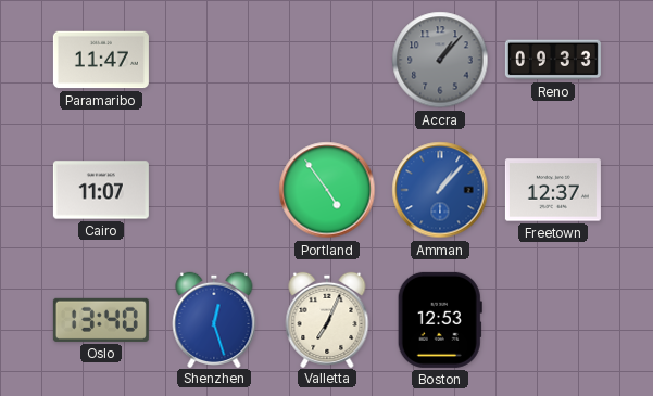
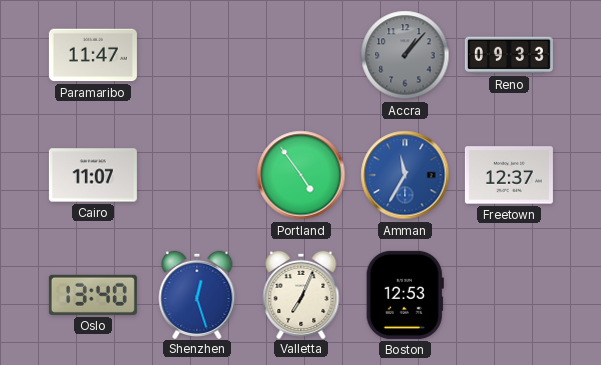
Amman: 1:07 -> 11:35
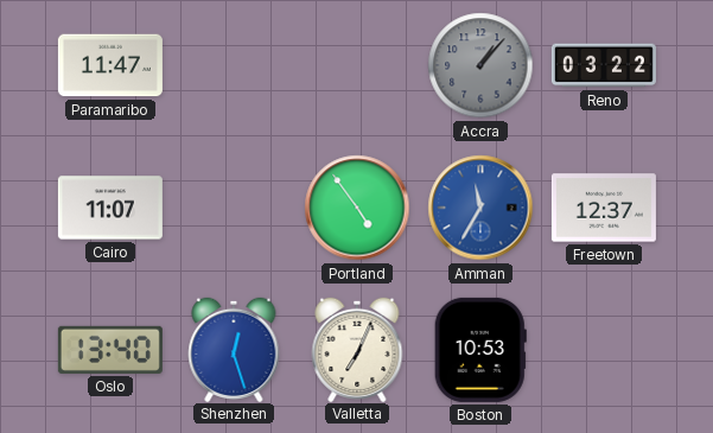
Reno: 09:33 -> 03:22
Boston: 12:53 -> 10:53
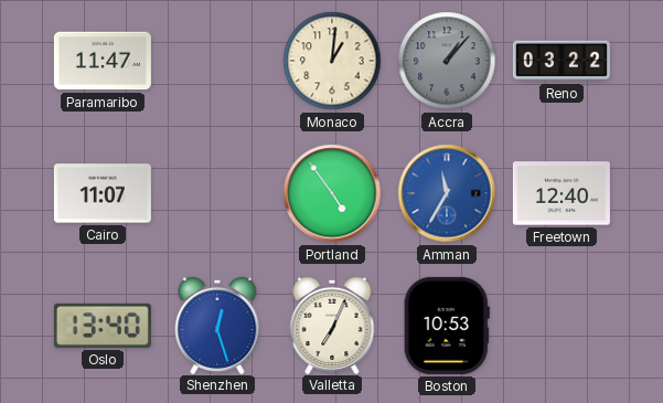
Monaco: none -> 1:01
Freetown: 12:37 -> 12:40
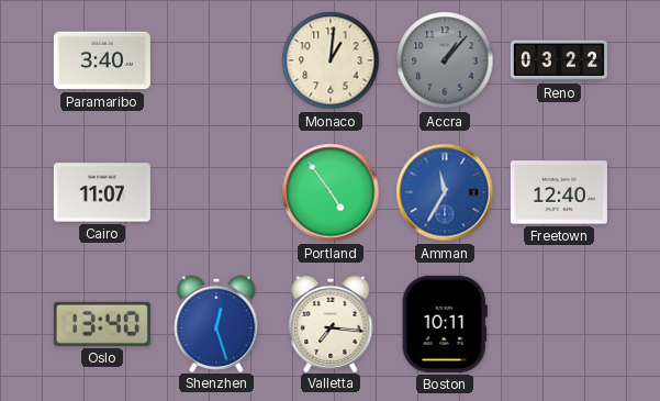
Paramaribo: 11:47 -> 3:40
Valletta: 7:04 -> 7:16
Boston: 10:53 -> 10:11
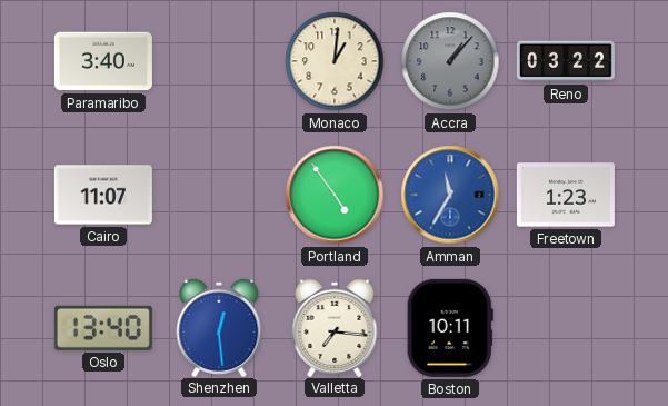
Freetown: 12:40 -> 1:23
Shenzhen: 12:27 -> 12:29
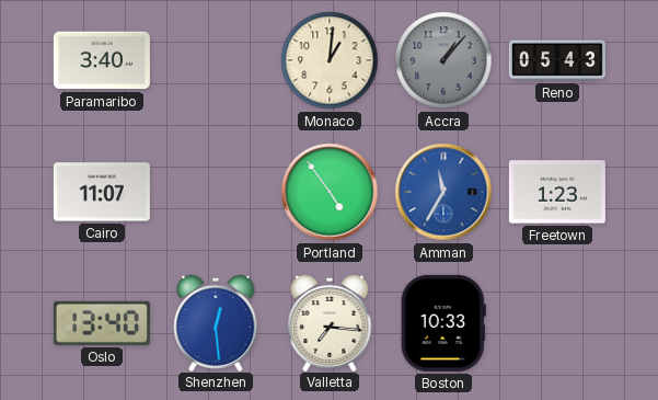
Reno: 03:22 -> 05:43
Boston: 10:11 -> 10:33
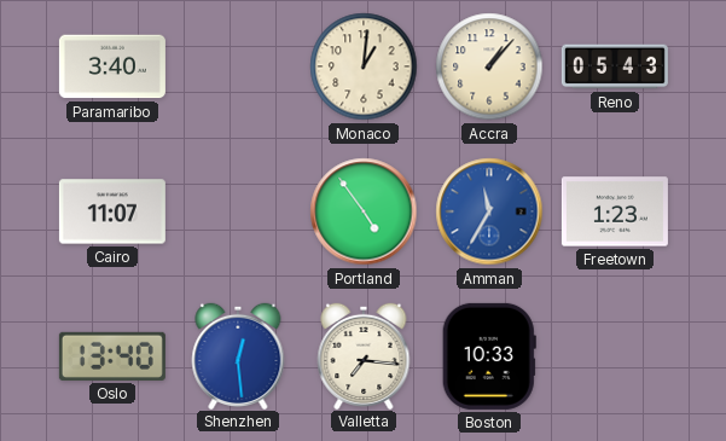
Accra dial: grey -> cream
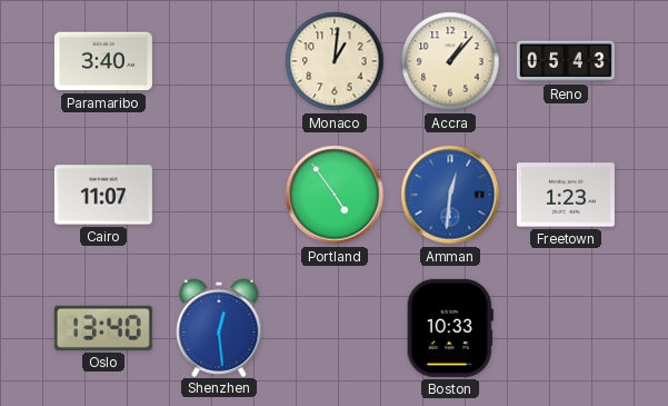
Amman: 11:35 -> 12:31
Valletta: 7:16 -> none
